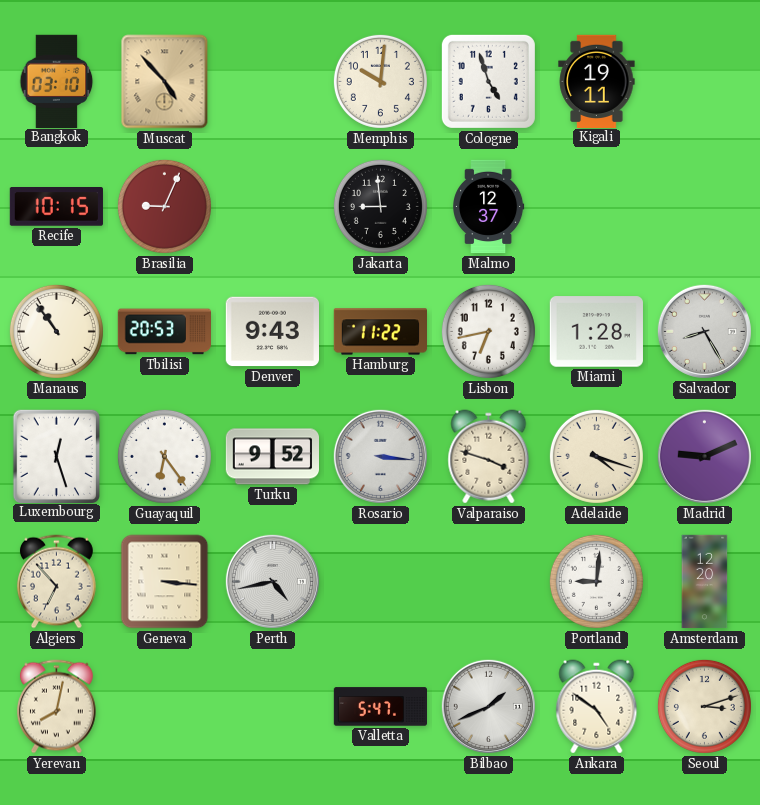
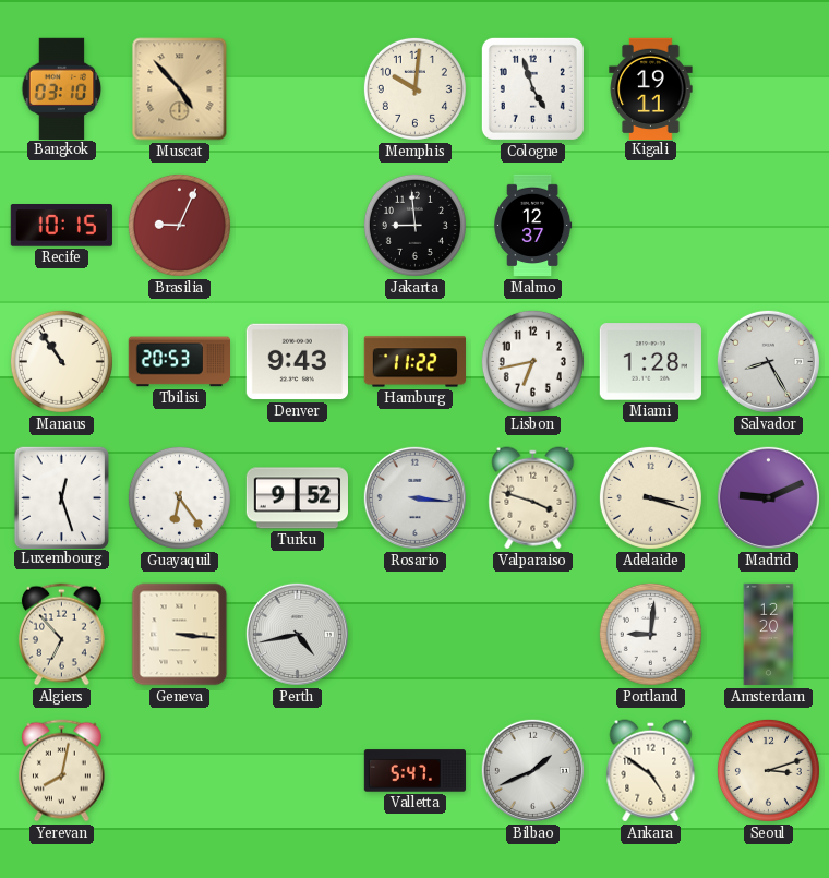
Adelaide: 4:18 -> 3:18
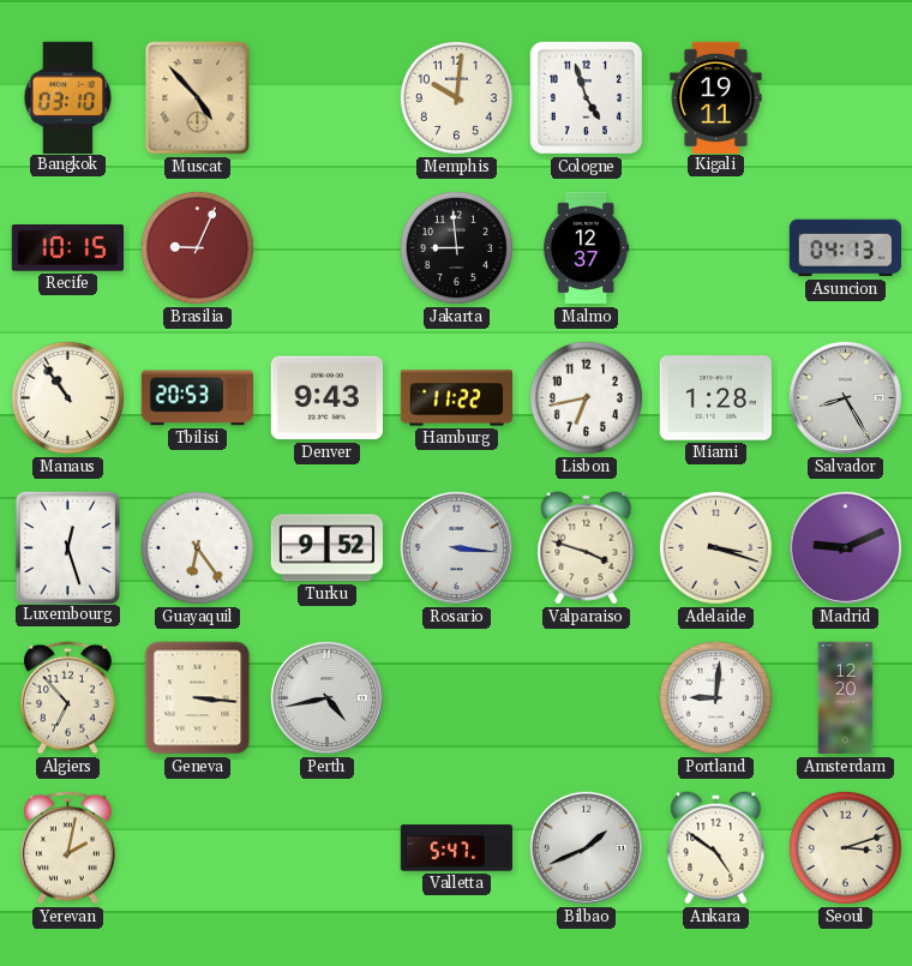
Asuncion: none -> 04:13
Yerevan: 8:02 -> 2:02
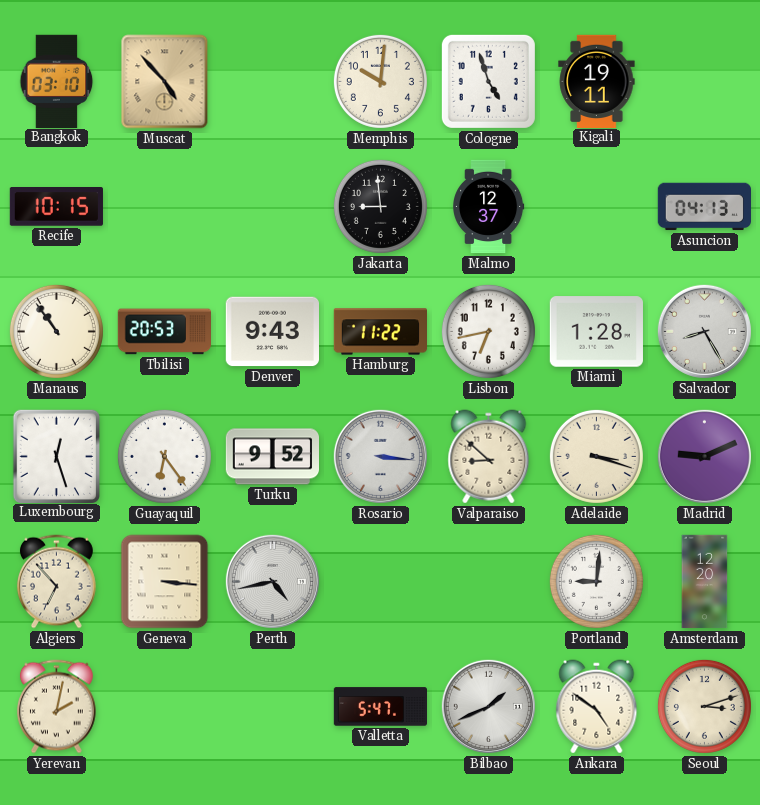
Brasilia: 9:04 -> none
Valparaiso: 3:48 -> 8:52
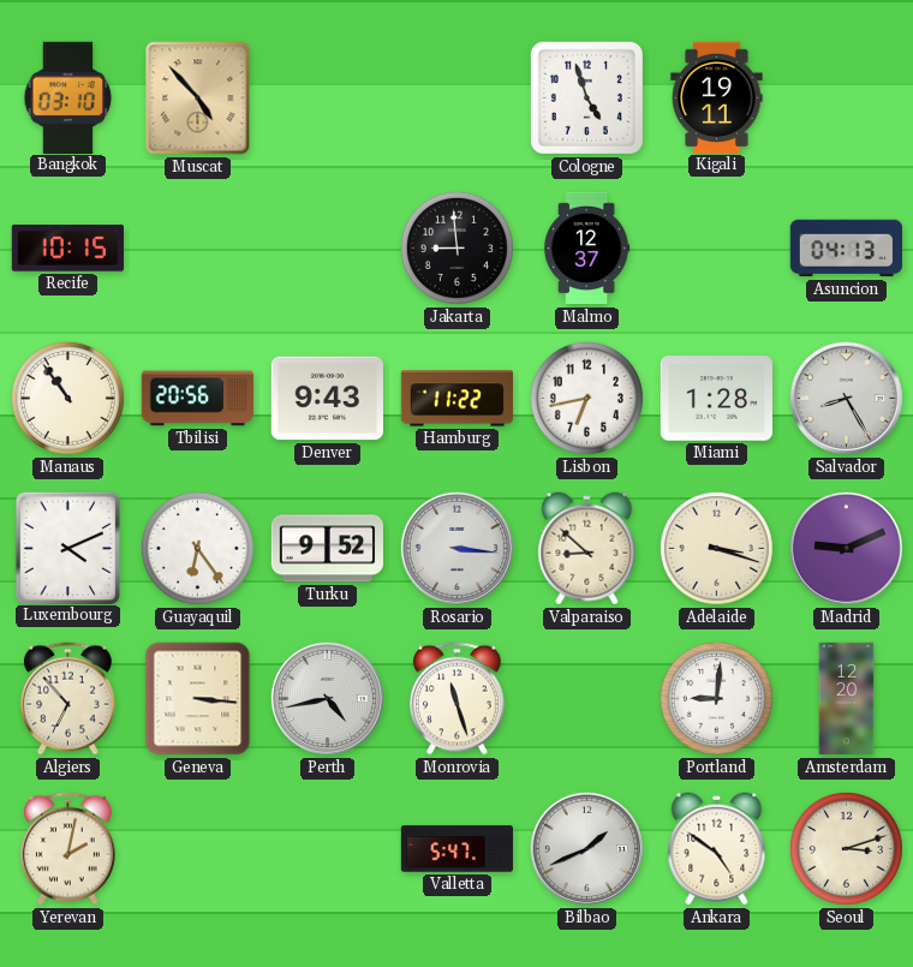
Memphis: 10:01 -> none
Tbilisi: 20:53 -> 20:56
Luxembourg: 12:27 -> 4:11
Monrovia: none -> 11:27
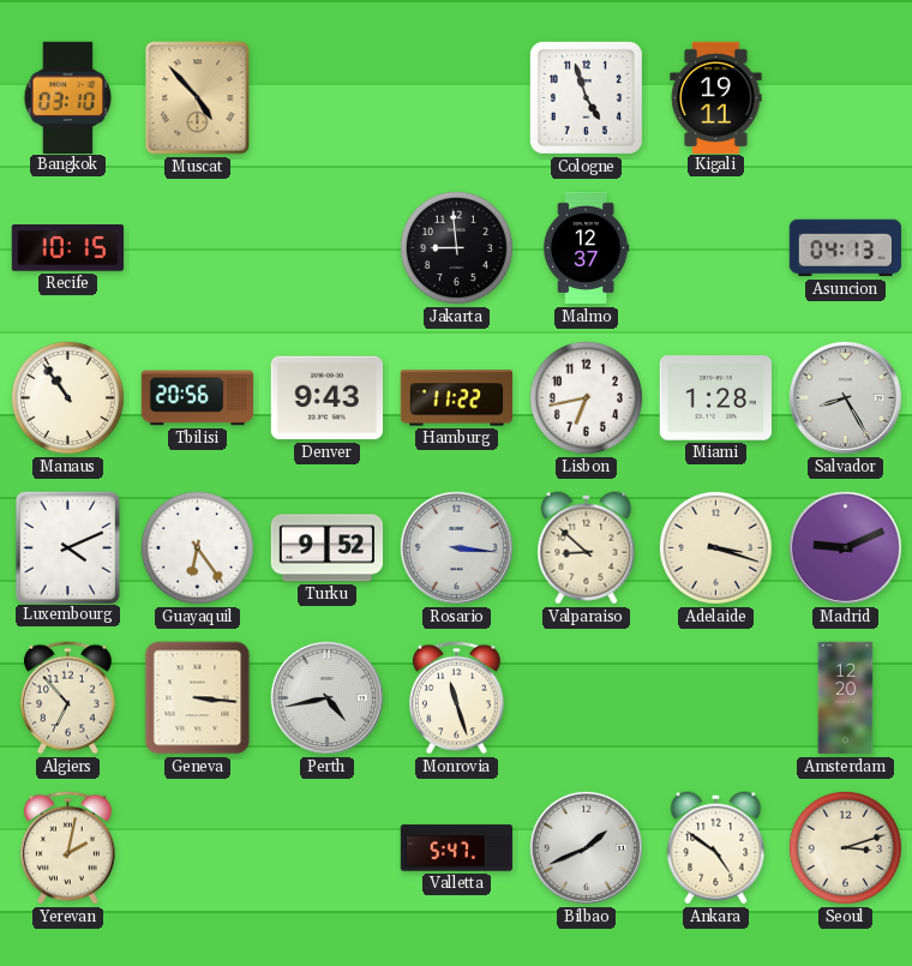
Portland: 9:01 -> none
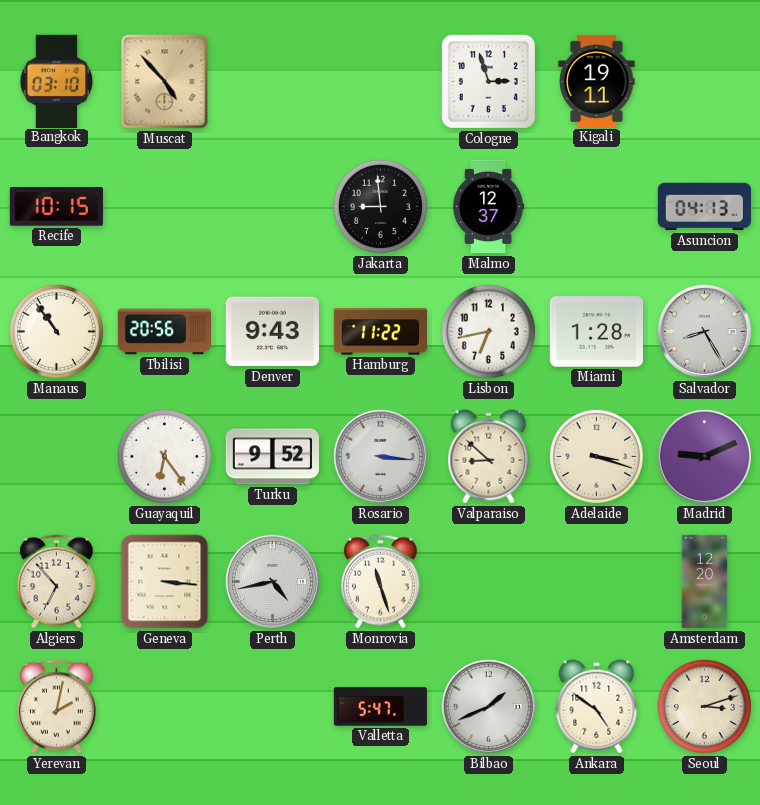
Cologne: 4:57 -> 2:57
Luxembourg: 4:11 -> none
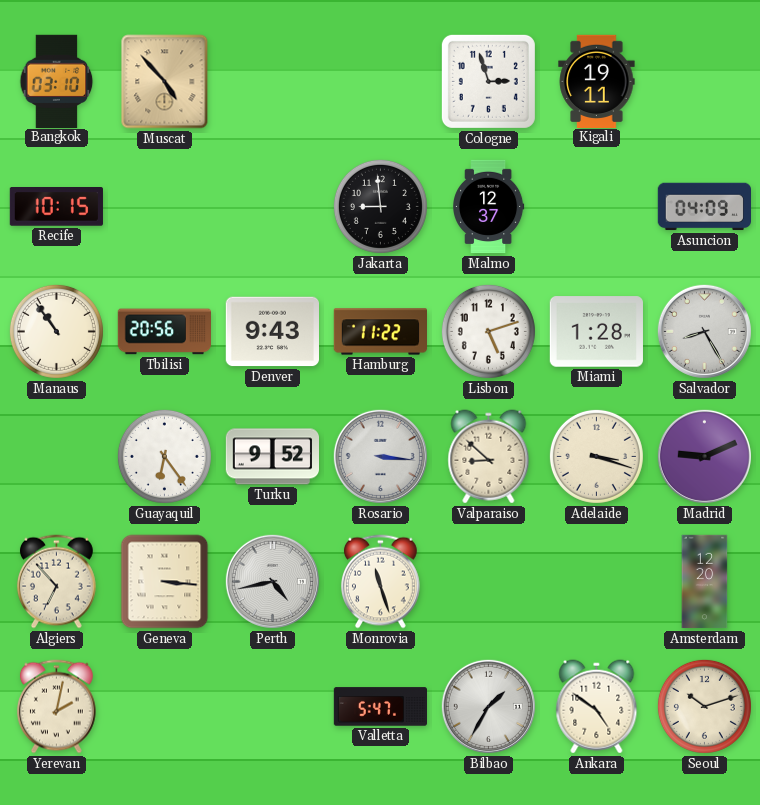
Asuncion: 04:13 -> 04:09
Lisbon: 6:43 -> 5:12
Bilbao: 1:41 -> 1:35
Seoul: 3:12 -> 10:12
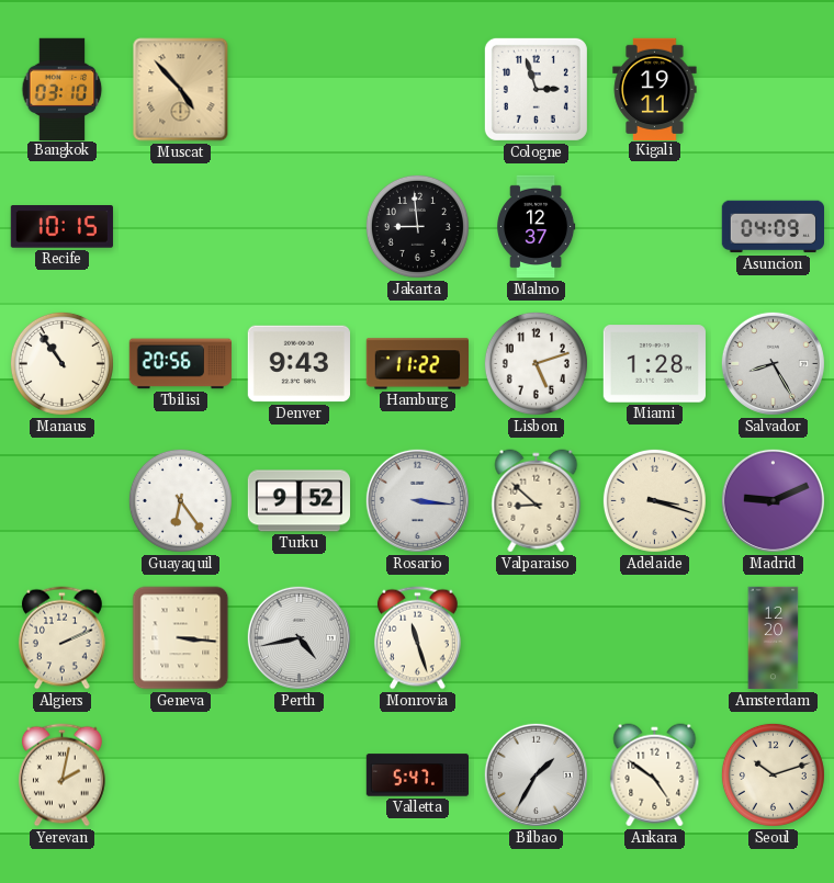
Algiers: 6:53 -> 2:11
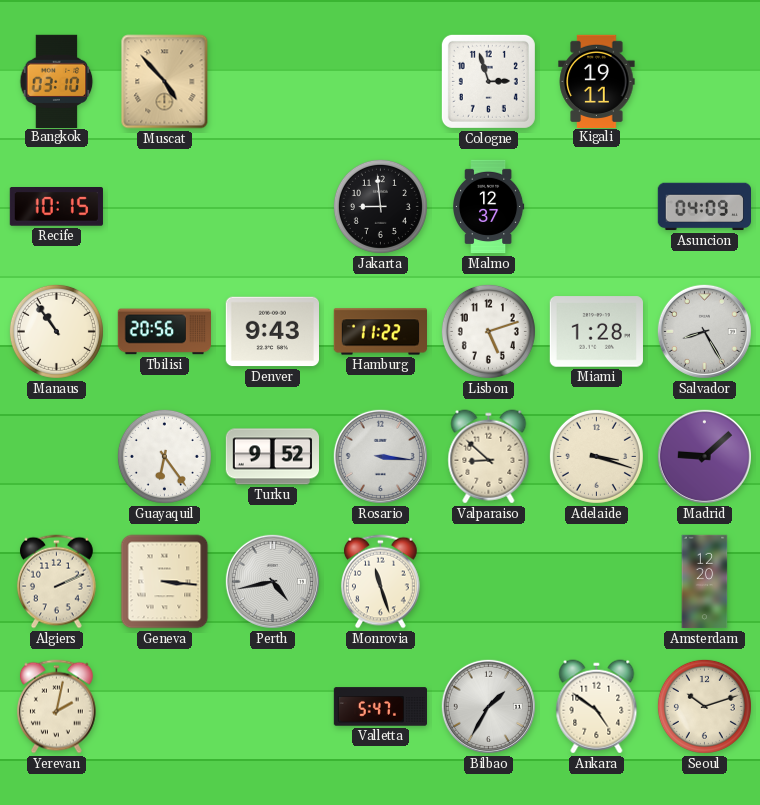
Madrid: 9:11 -> 9:08
